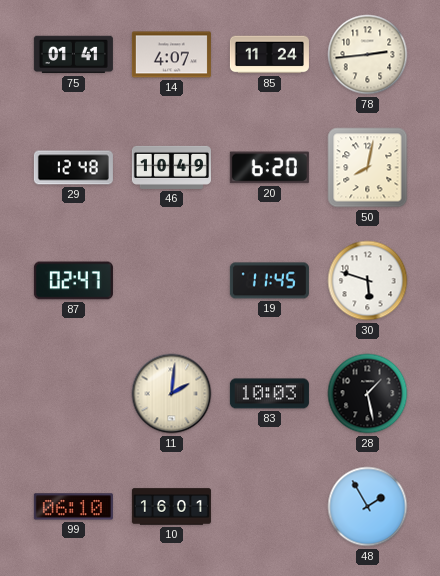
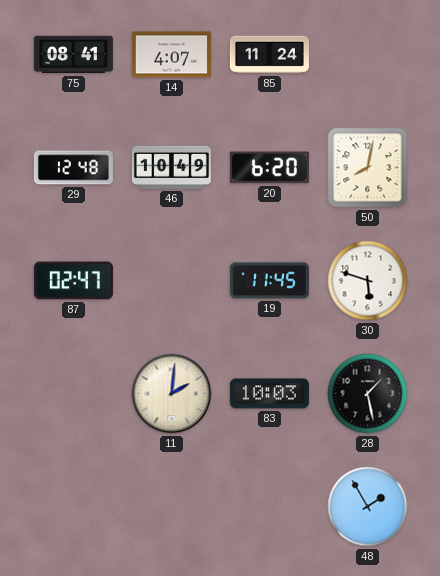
75: 01:41 -> 08:41
78: 2:44 -> none
99: 06:10 -> none
10: 16:01 -> none
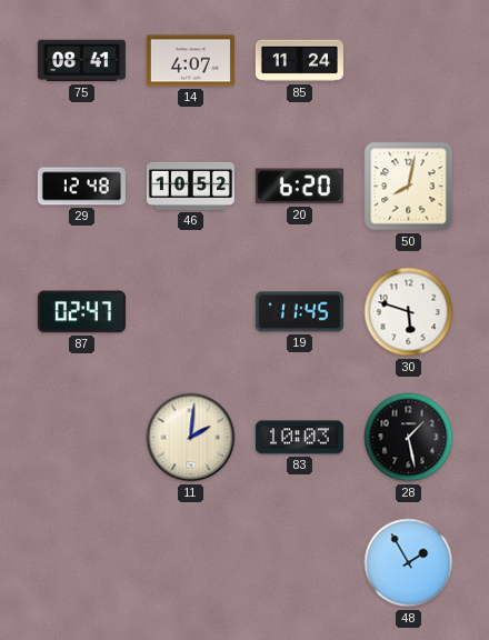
46: 10:49 -> 10:52
